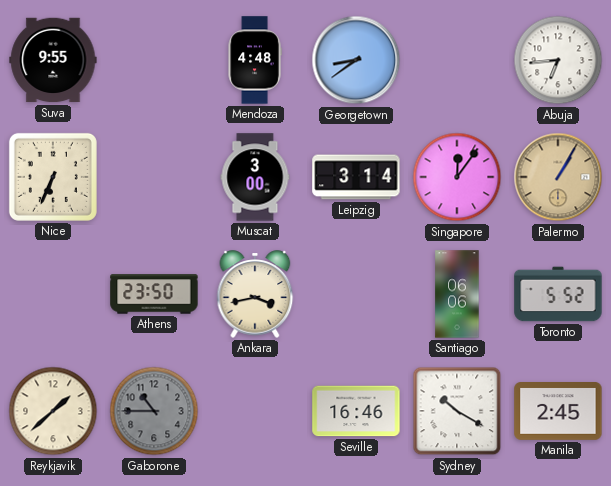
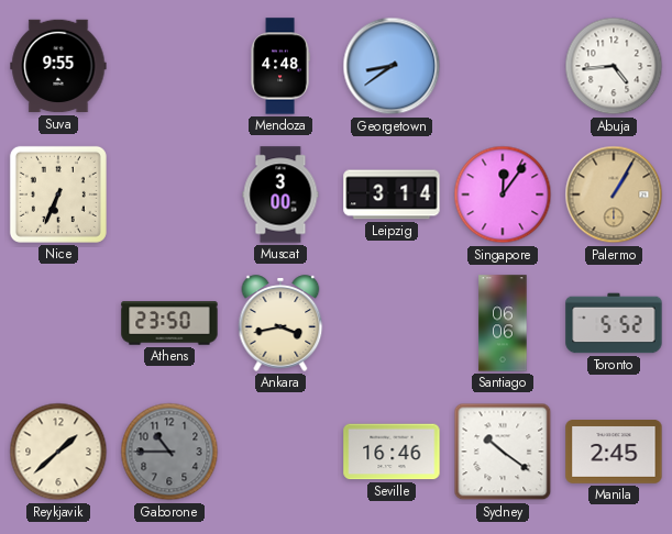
Abuja: 6:44 -> 4:44
Sydney: 10:20 -> 10:21
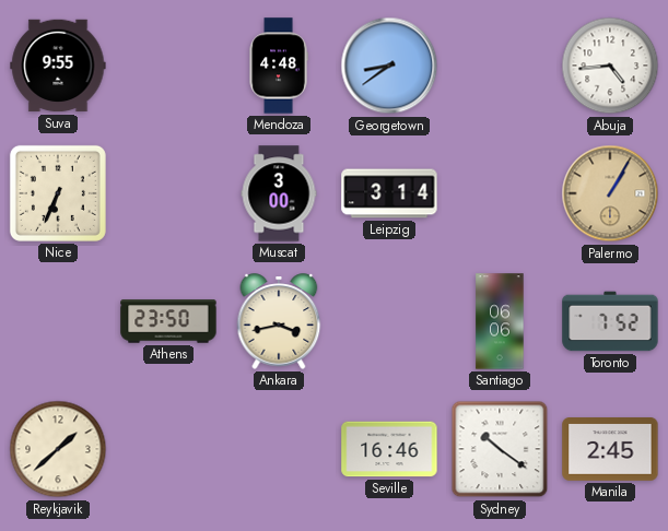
Singapore: 12:06 -> none
Toronto: 5:52 -> 7:52
Gaborone: 10:45 -> none
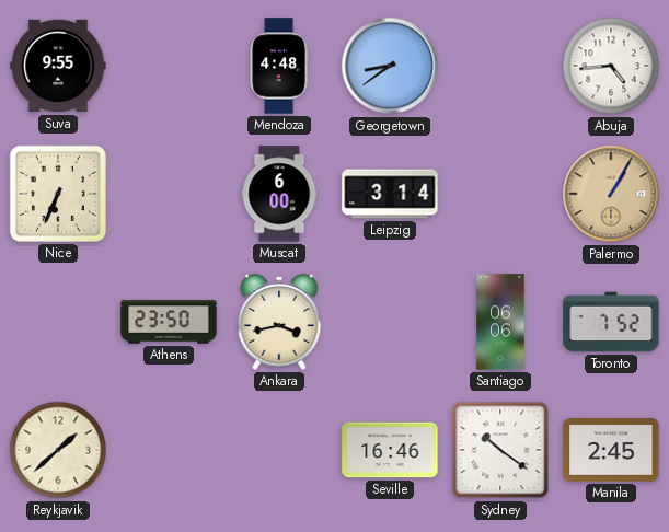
Muscat: 3:00 -> 6:00
